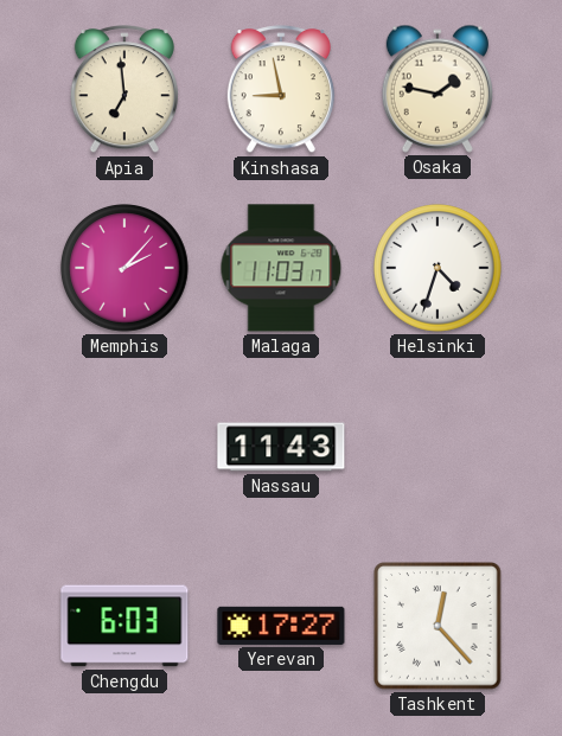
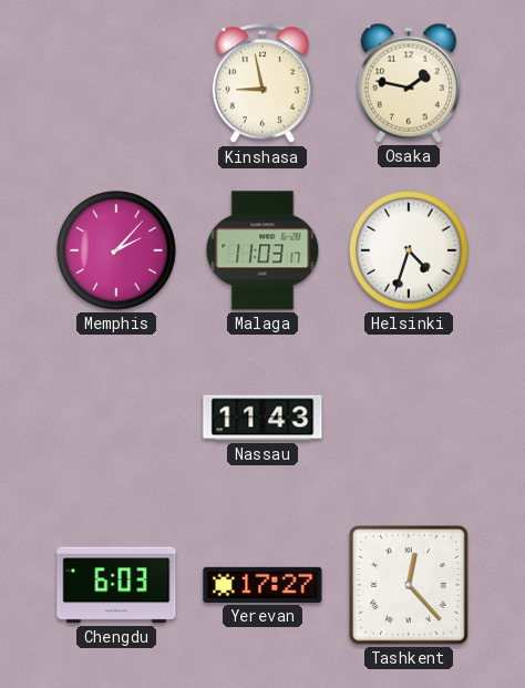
Apia: 6:59 -> none
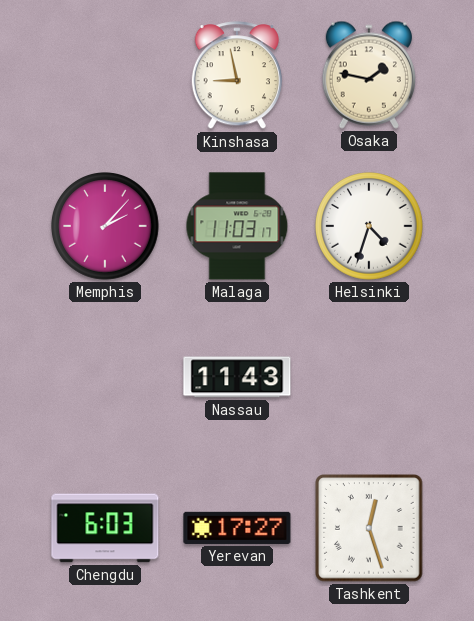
Tashkent: 12:23 -> 12:27
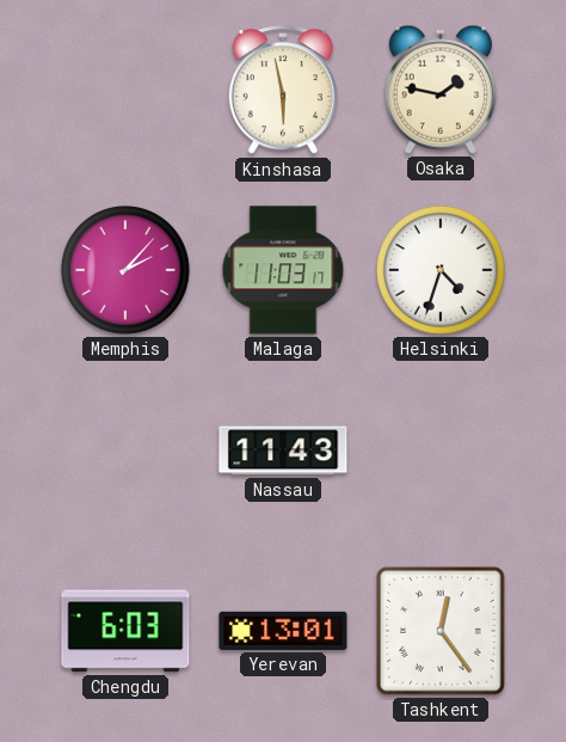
Kinshasa: 8:58 -> 5:58
Yerevan: 17:27 -> 13:01
Tashkent: 12:27 -> 12:24
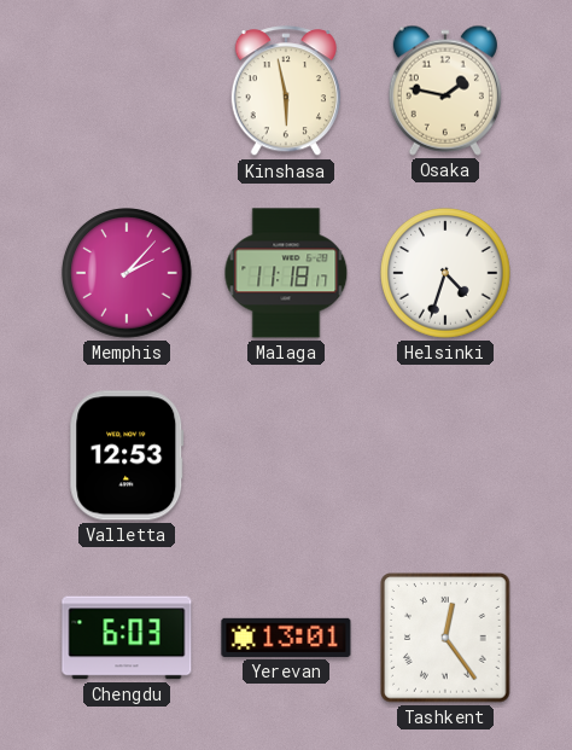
Malaga: 11:03 -> 11:18
Valletta: none -> 12:53
Nassau: 11:43 -> none
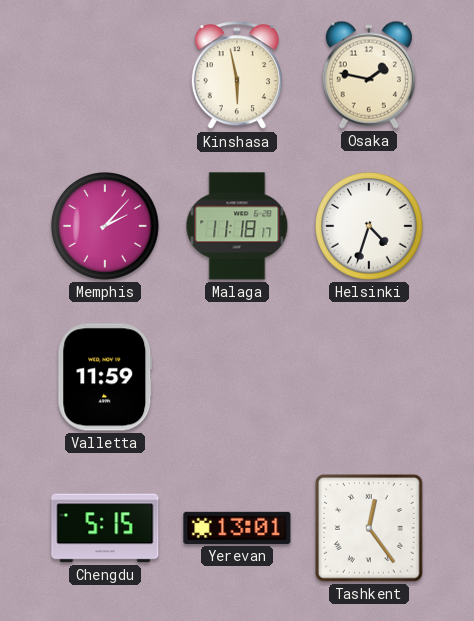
Valletta: 12:53 -> 11:59
Chengdu: 6:03 -> 5:15
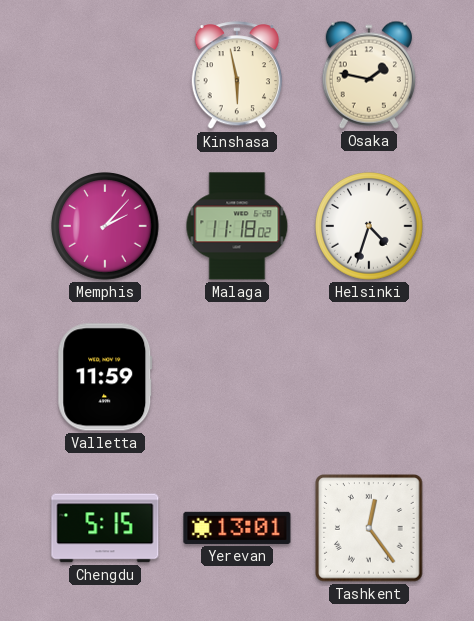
Malaga: 11:18:17 -> 11:18:02
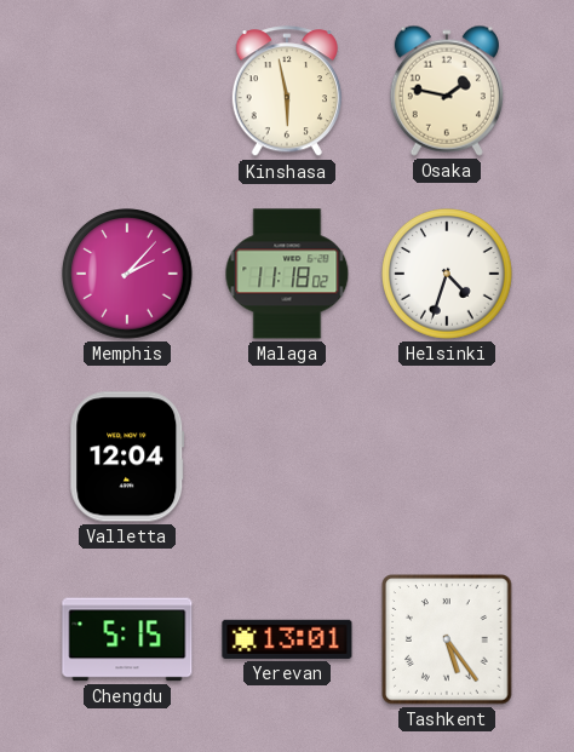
Valletta: 11:59 -> 12:04
Tashkent: 12:24 -> 5:24
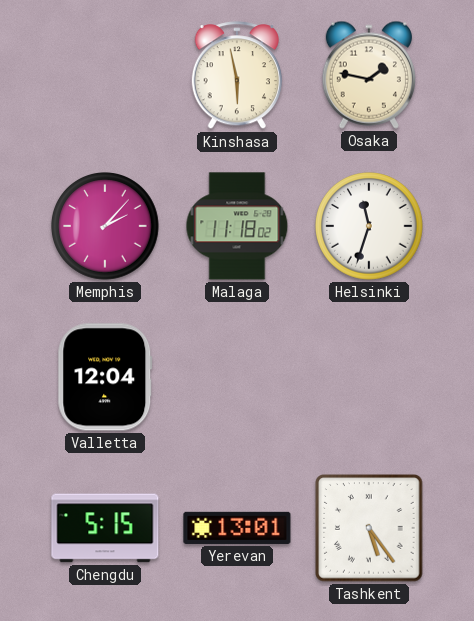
Helsinki: 4:33 -> 11:33
